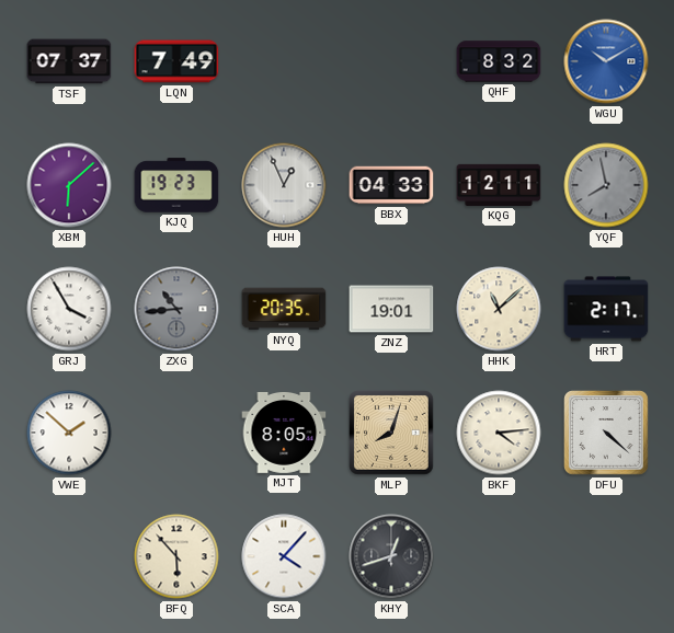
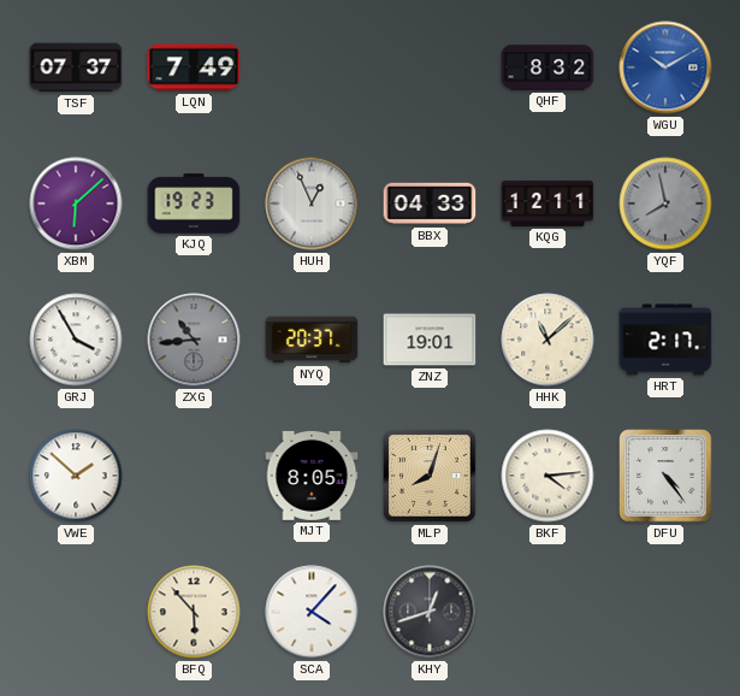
NYQ: 20:35 -> 20:37
DFU: 4:22 -> 4:24
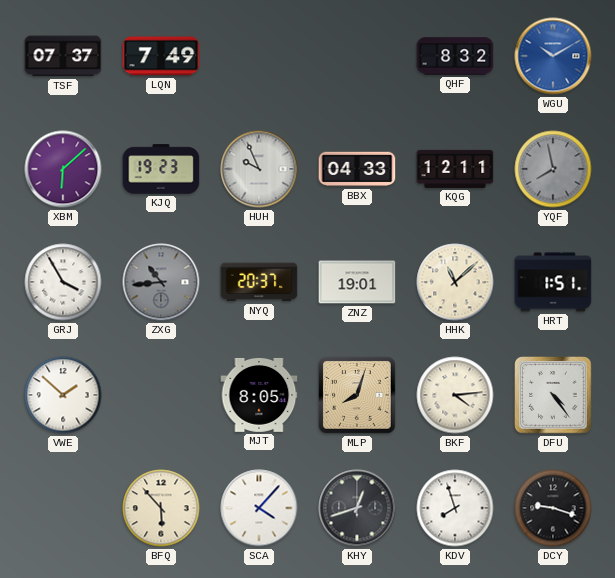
HUH: 12:56 -> 9:56
HRT: 2:17 -> 1:51
KDV: none -> 7:57
DCY: none -> 9:18
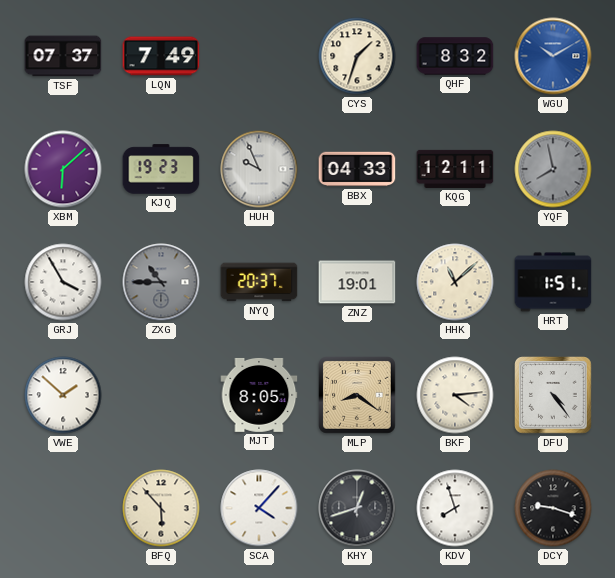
CYS: none -> 1:33
ZXG: 10:44 -> 10:45
MLP: 8:03 -> 8:21
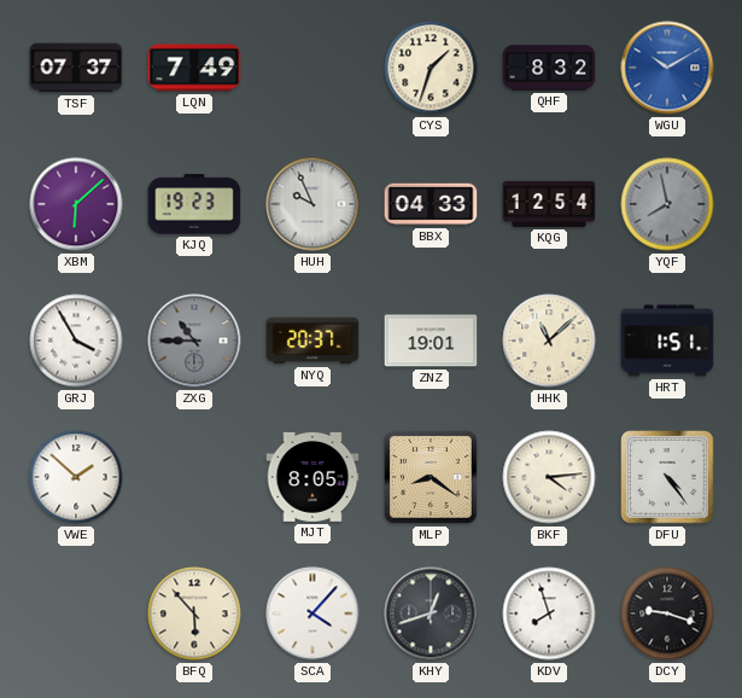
KQG: 12:11 -> 12:54
